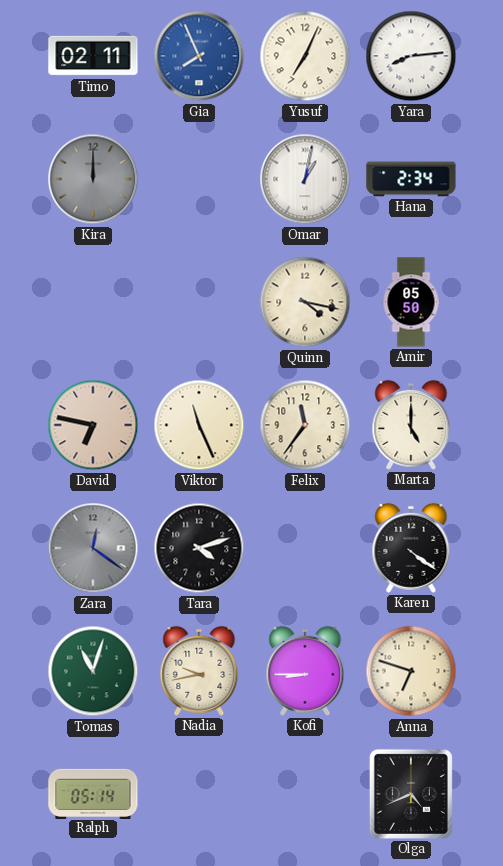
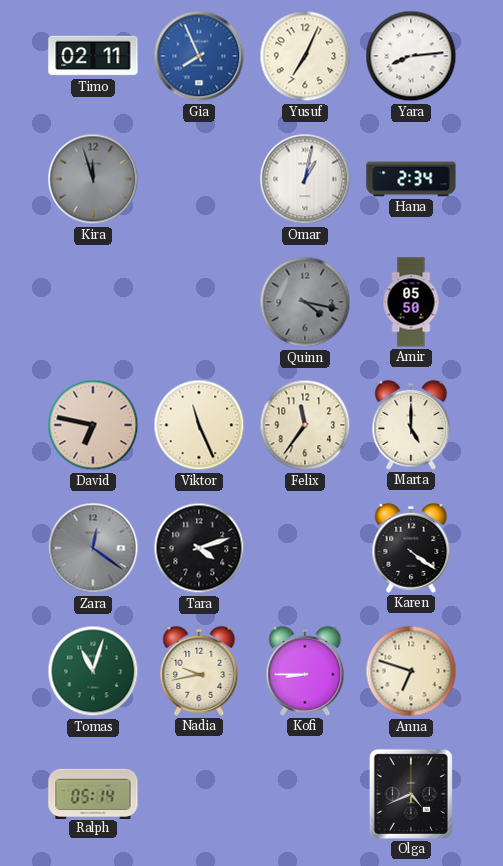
Kira: 12:00 -> 11:57
Quinn dial: cream -> grey
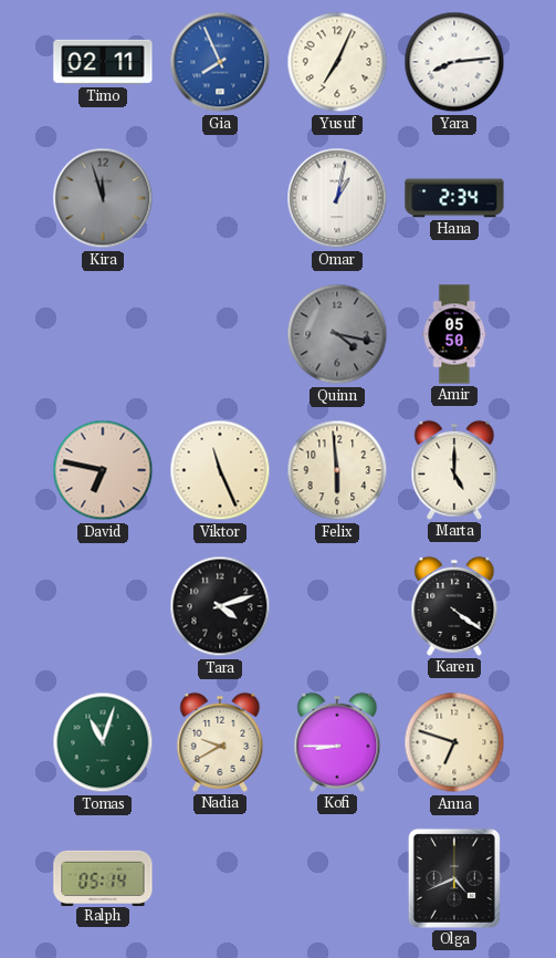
Felix: 11:36 -> 5:59
Zara: 12:21 -> none
Nadia: 9:43 -> 9:40
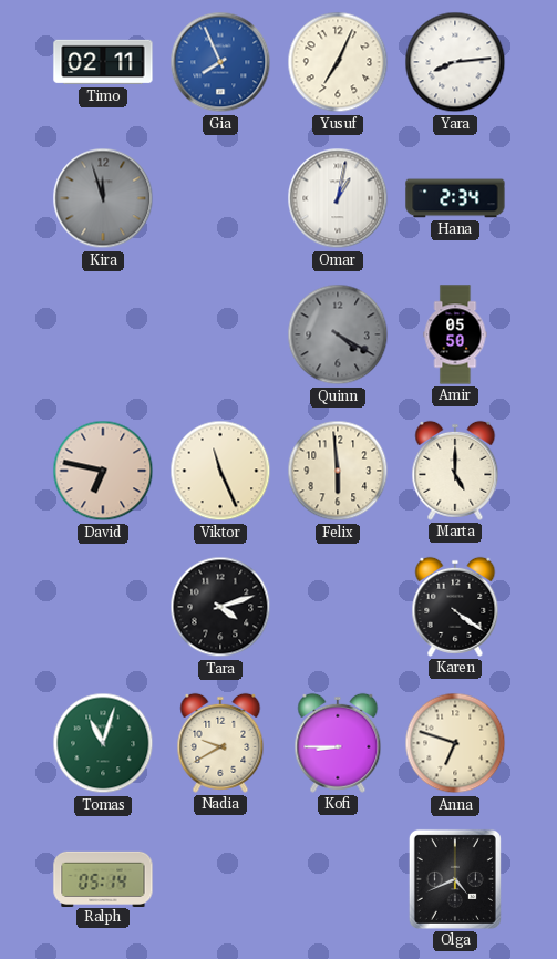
Quinn: 4:17 -> 4:20
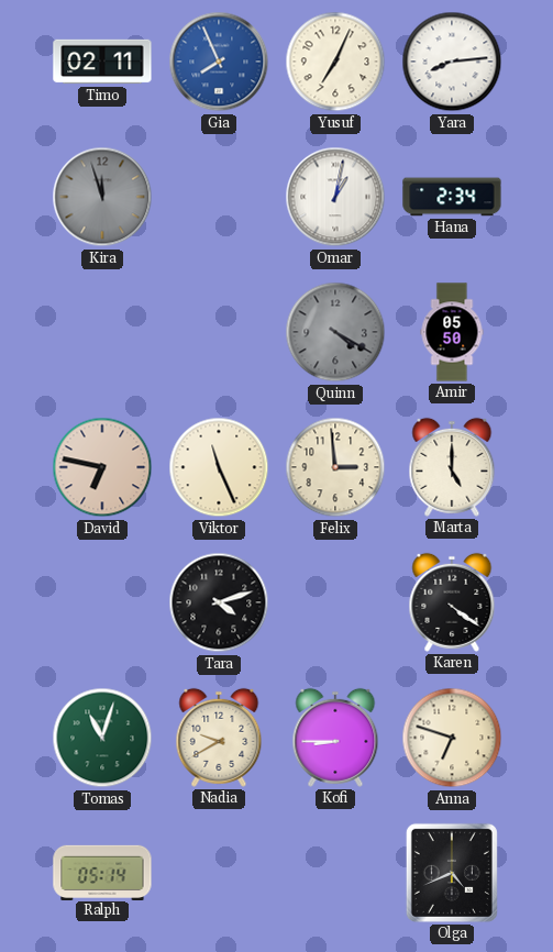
Felix: 5:59 -> 2:59
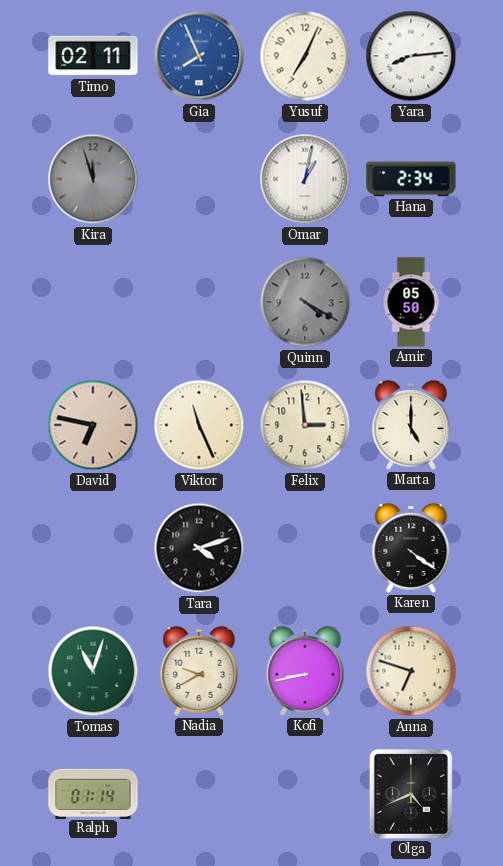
Kofi: 8:45 -> 8:43
Ralph: 05:14 -> 01:14
